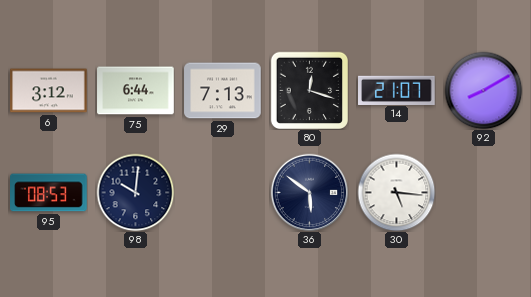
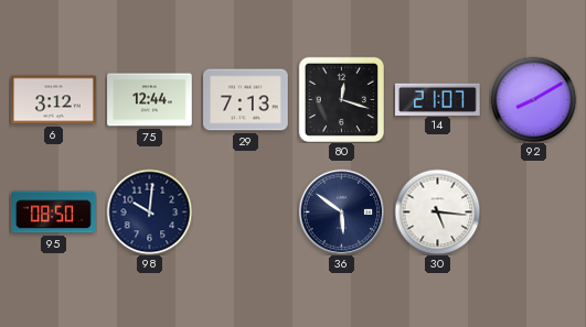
75: 6:44 -> 12:44
95: 08:53 -> 08:50
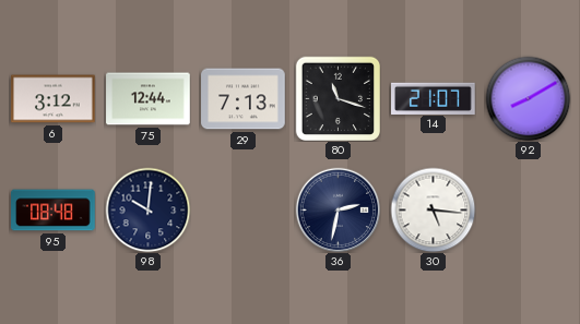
80: 12:18 -> 11:18
95: 08:50 -> 08:48
36: 5:51 -> 2:32
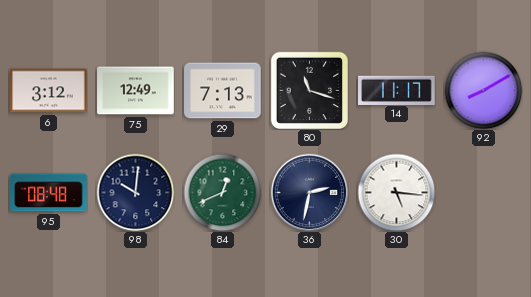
75: 12:44 -> 12:49
14: 21:07 -> 11:17
84: none -> 12:41
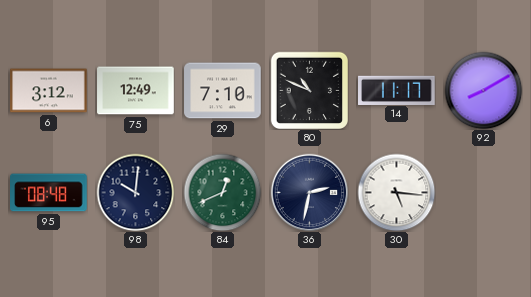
29: 7:13 -> 7:10
80: 11:18 -> 10:49
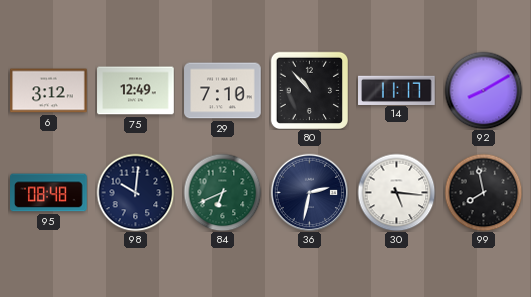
80: 10:49 -> 10:53
84: 12:41 -> 6:41
99: none -> 7:58
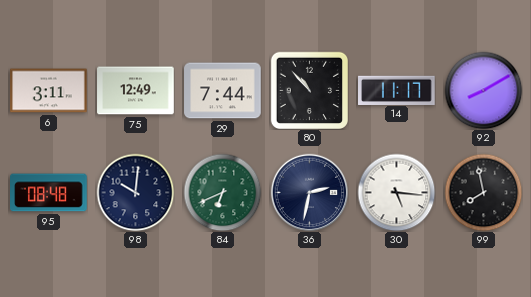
6: 3:12 -> 3:11
29: 7:10 -> 7:44
